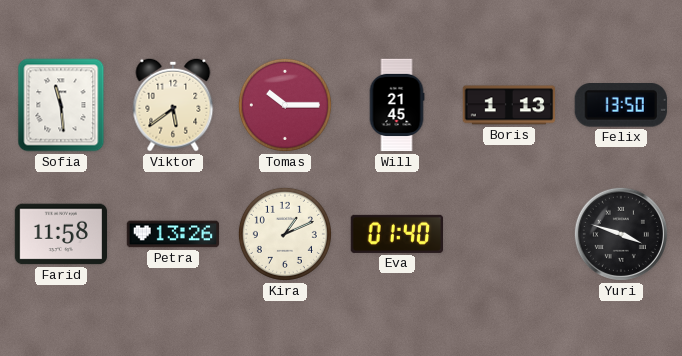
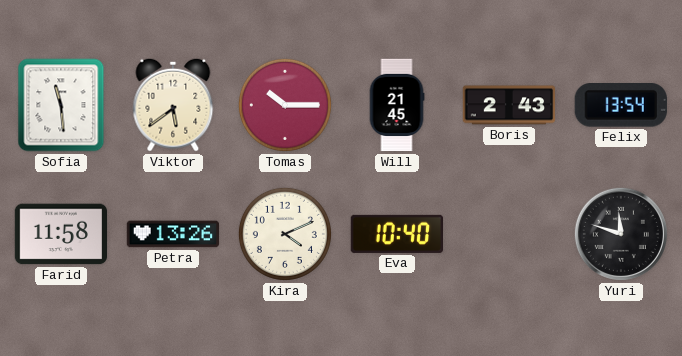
Boris: 1:13 -> 2:43
Felix: 13:50 -> 13:54
Kira: 1:11 -> 4:11
Eva: 01:40 -> 10:40
Yuri: 3:48 -> 11:48
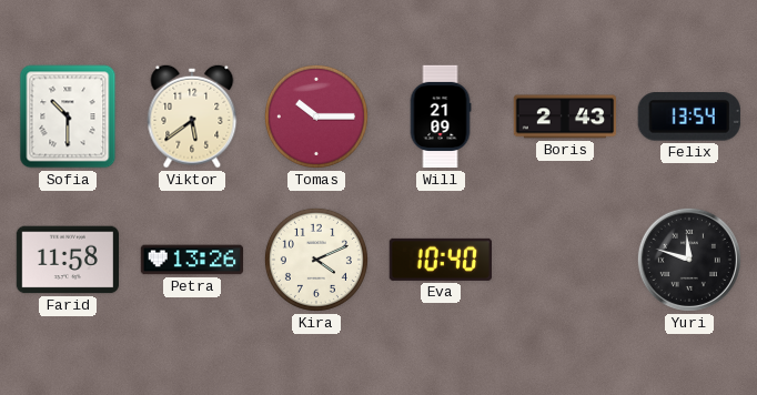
Sofia: 11:29 -> 10:30
Will: 21:45 -> 21:09
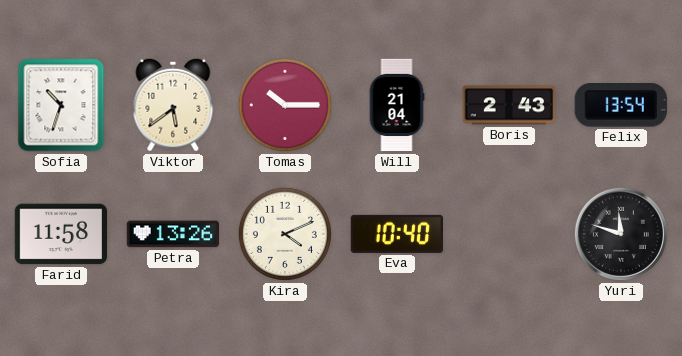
Sofia: 10:30 -> 10:33
Will: 21:09 -> 21:04
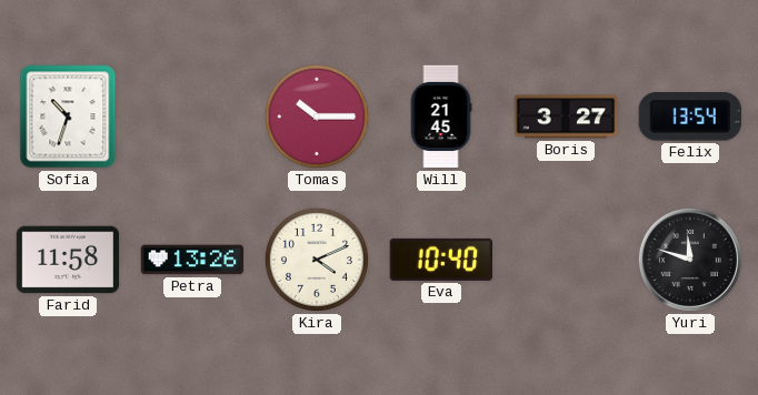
Viktor: 5:39 -> none
Will: 21:04 -> 21:45
Boris: 2:43 -> 3:27
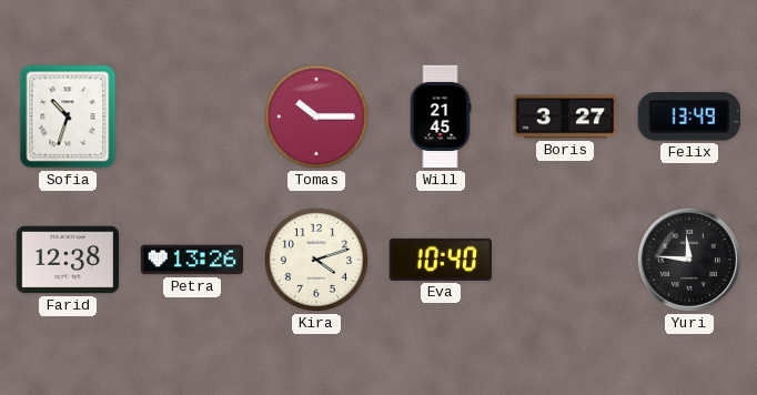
Felix: 13:54 -> 13:49
Farid: 11:58 -> 12:38
Kira: 4:11 -> 4:12
Yuri: 11:48 -> 11:46
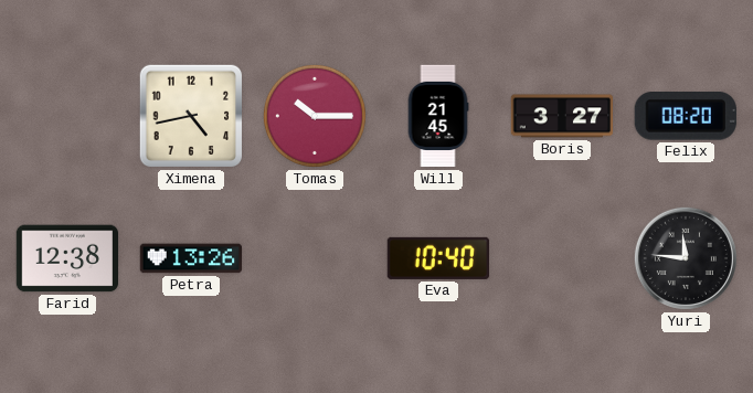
Sofia: 10:33 -> none
Ximena: none -> 4:43
Felix: 13:49 -> 08:20
Kira: 4:12 -> none
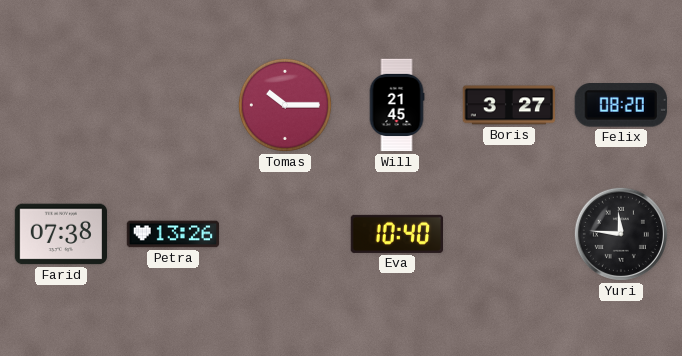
Ximena: 4:43 -> none
Farid: 12:38 -> 07:38
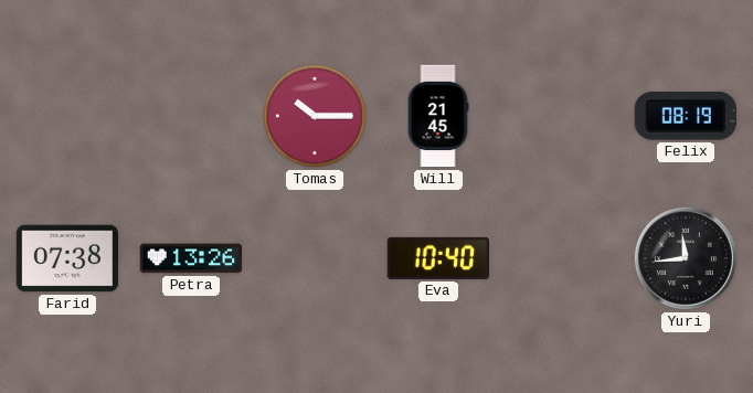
Boris: 3:27 -> none
Felix: 08:20 -> 08:19
Yuri: 11:46 -> 11:44
